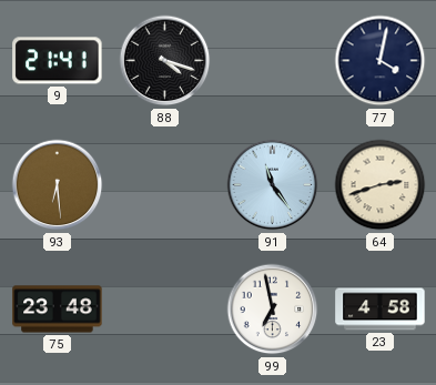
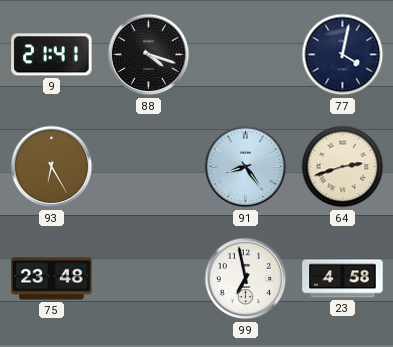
93: 6:29 -> 6:25
91: 11:24 -> 8:24
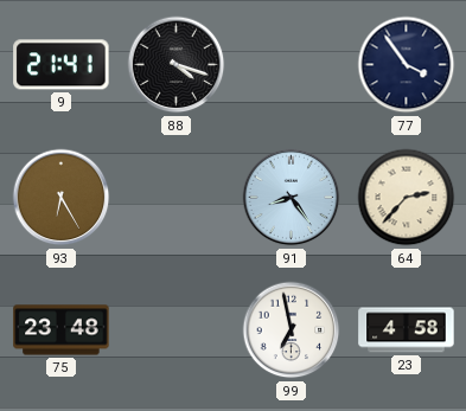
77: 4:02 -> 3:54
64: 2:42 -> 2:37
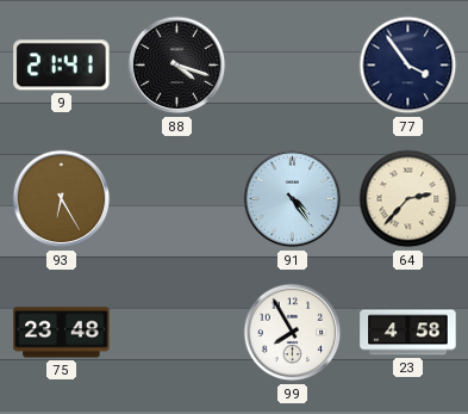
91: 8:24 -> 4:24
99: 6:58 -> 7:55
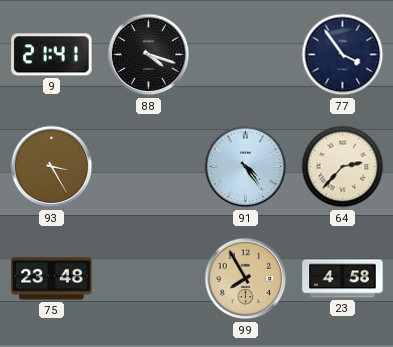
93: 6:25 -> 3:25
99 dial: white -> champagne
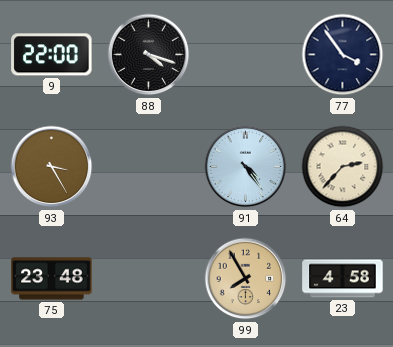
9: 21:41 -> 22:00
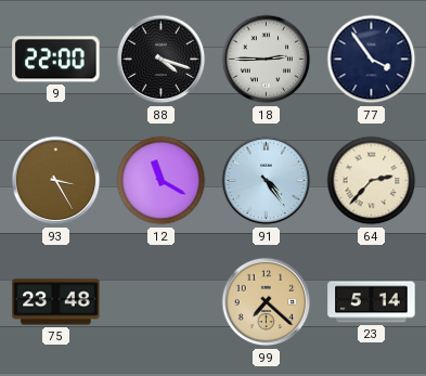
18: none -> 2:45
12: none -> 11:20
99: 7:55 -> 7:22
23: 4:58 -> 5:14
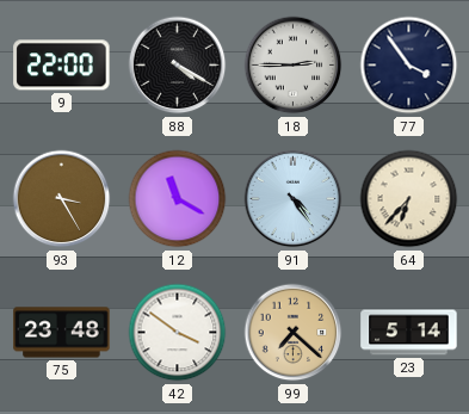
88: 4:18 -> 4:20
64: 2:37 -> 6:37
42: none -> 3:51
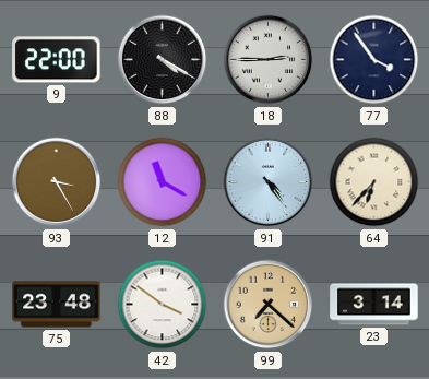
23: 5:14 -> 3:14
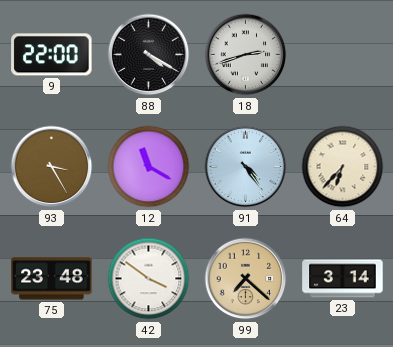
18: 2:45 -> 2:42
77: 3:54 -> none
